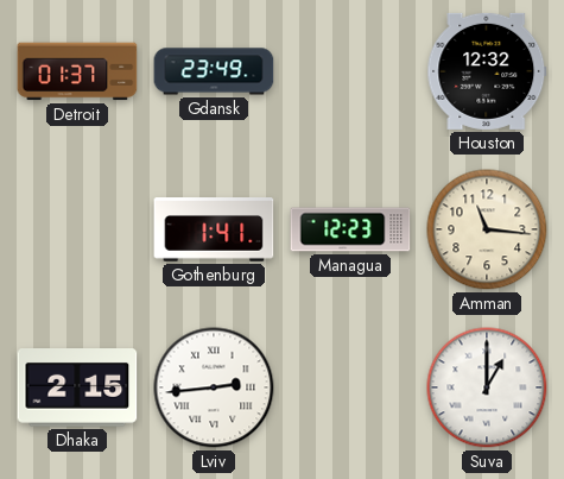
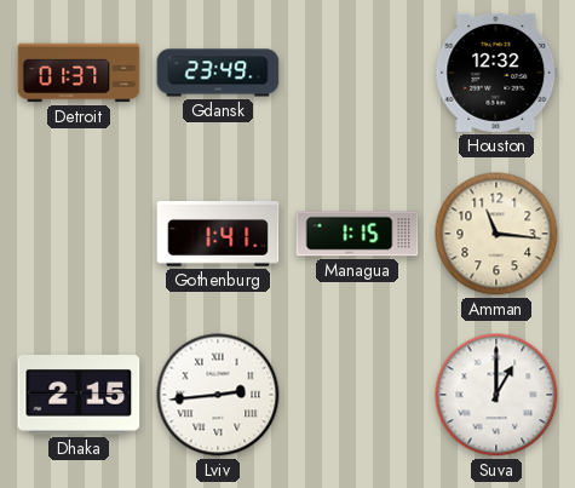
Managua: 12:23 -> 1:15
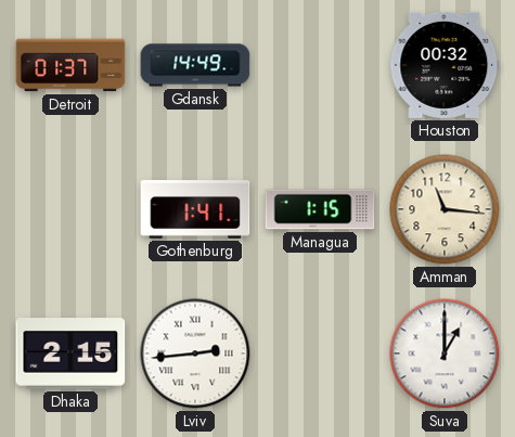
Gdansk: 23:49 -> 14:49
Houston: 12:32 -> 00:32
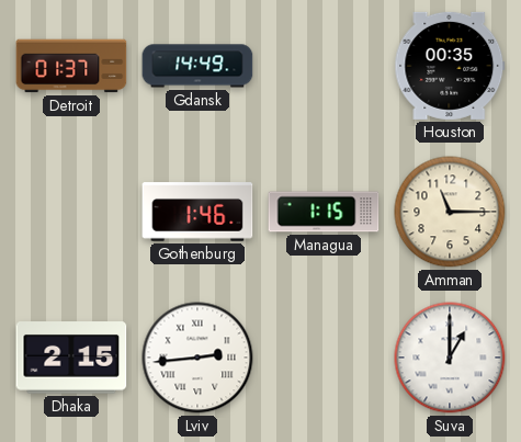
Houston: 00:32 -> 00:35
Gothenburg: 1:41 -> 1:46
Amman: 11:16 -> 11:15
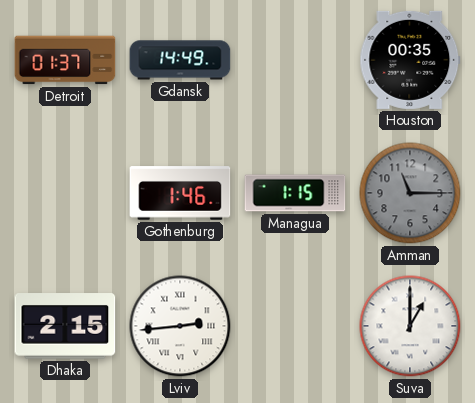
Amman dial: cream -> grey
